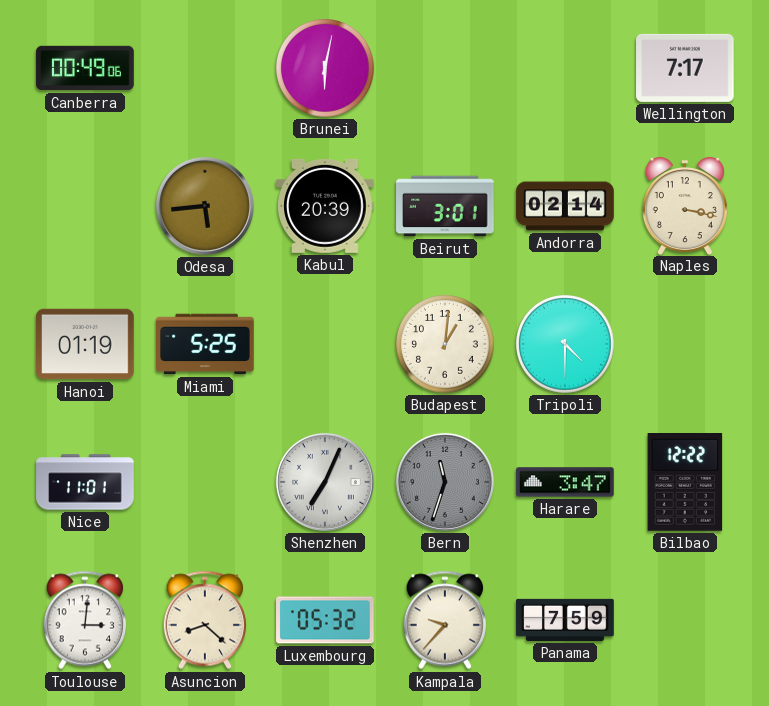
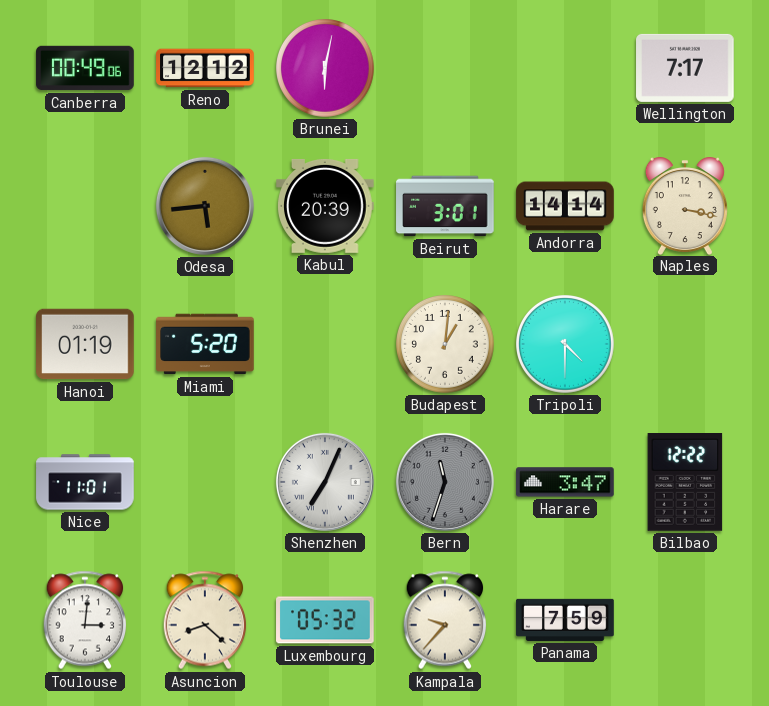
Reno: none -> 12:12
Andorra: 02:14 -> 14:14
Miami: 5:25 -> 5:20
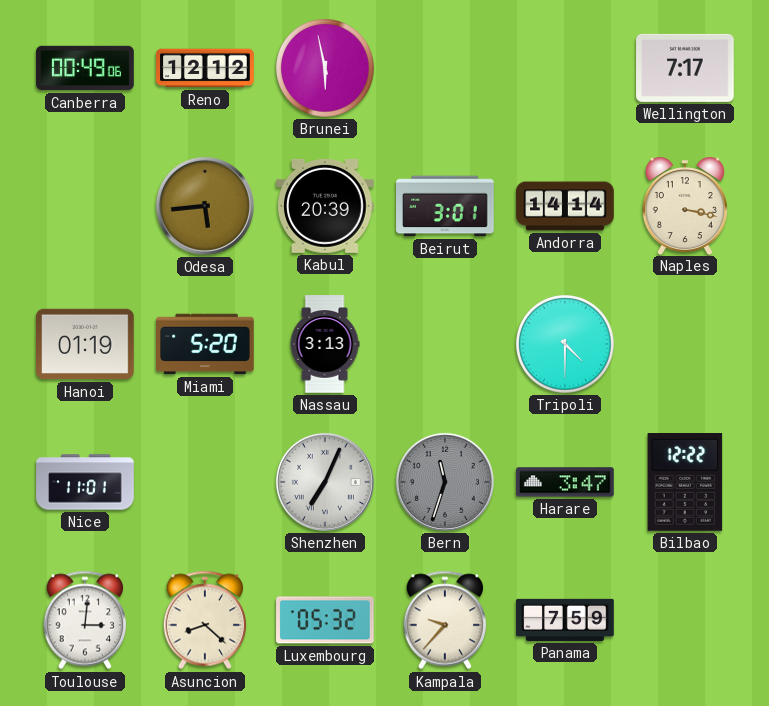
Brunei: 6:02 -> 5:58
Nassau: none -> 3:13
Budapest: 1:01 -> none
